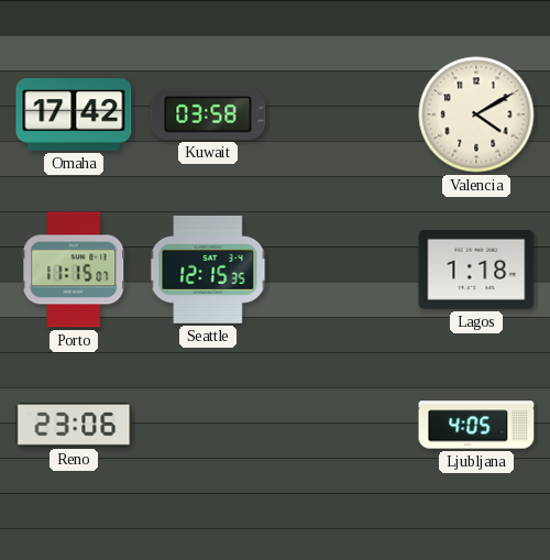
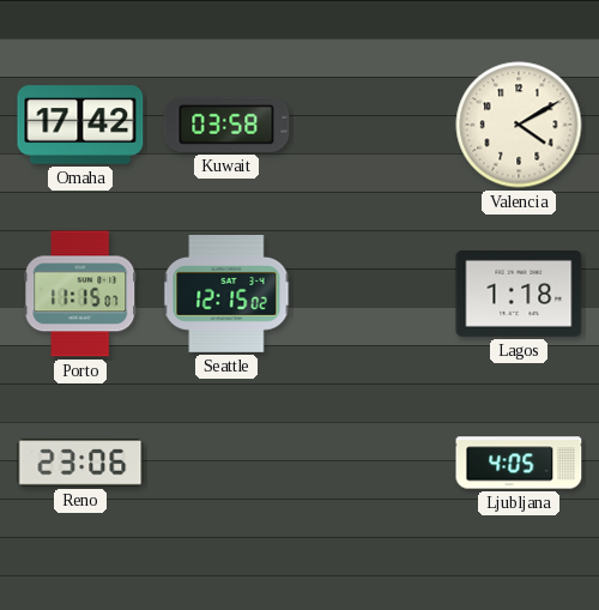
Seattle: 12:15:35 -> 12:15:02
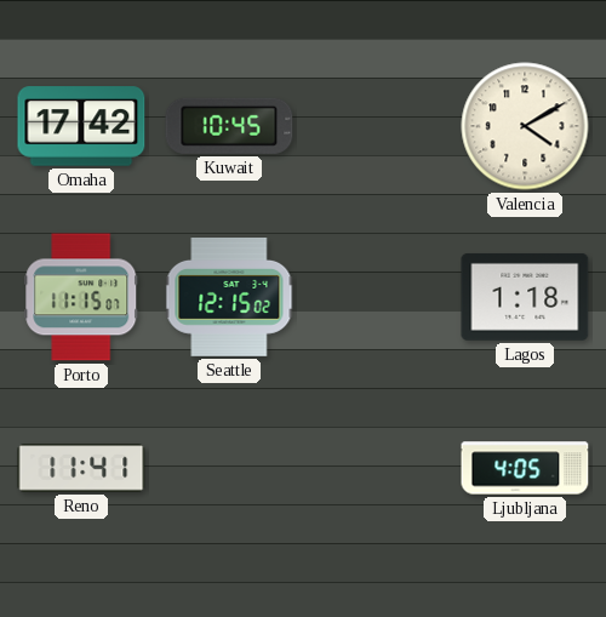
Kuwait: 03:58 -> 10:45
Reno: 23:06 -> 11:41
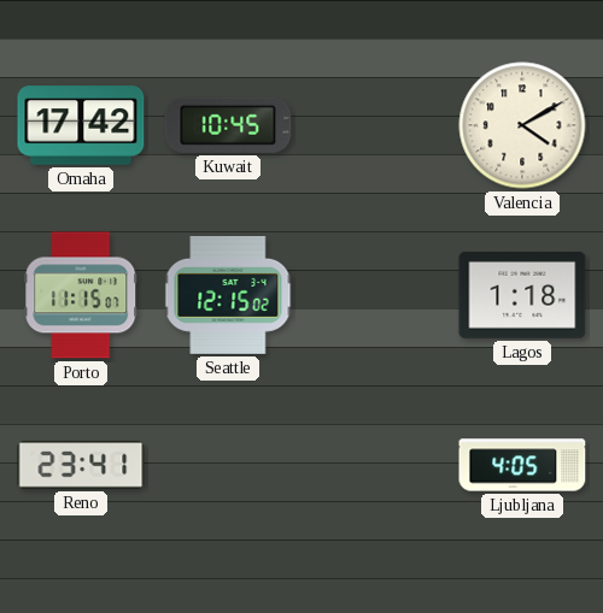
Reno: 11:41 -> 23:41
